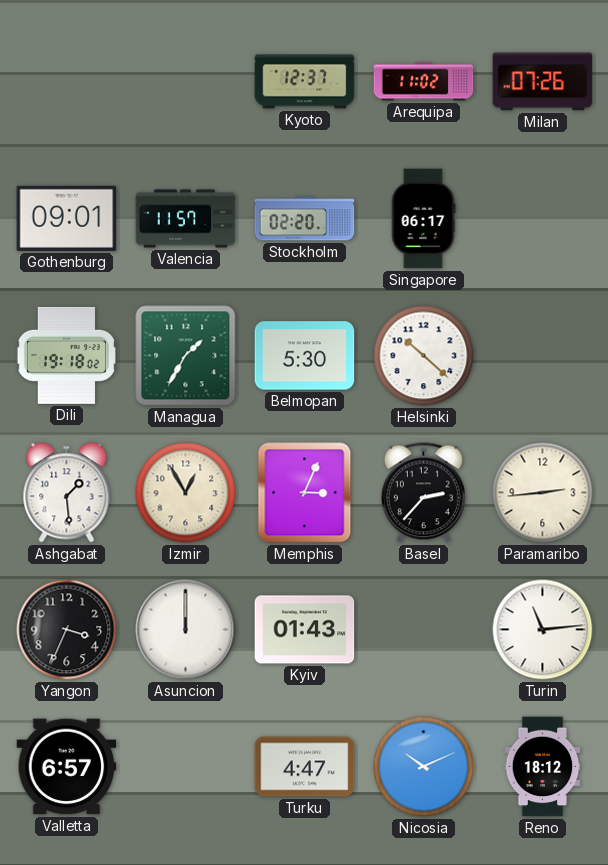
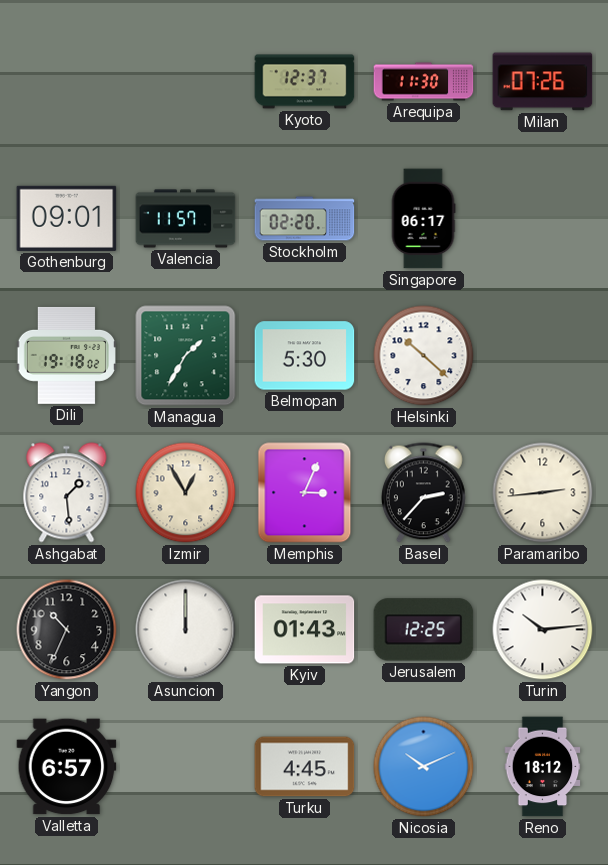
Arequipa: 11:02 -> 11:30
Yangon: 3:34 -> 10:34
Jerusalem: none -> 12:25
Turin: 11:14 -> 10:14
Turku: 4:47 -> 4:45
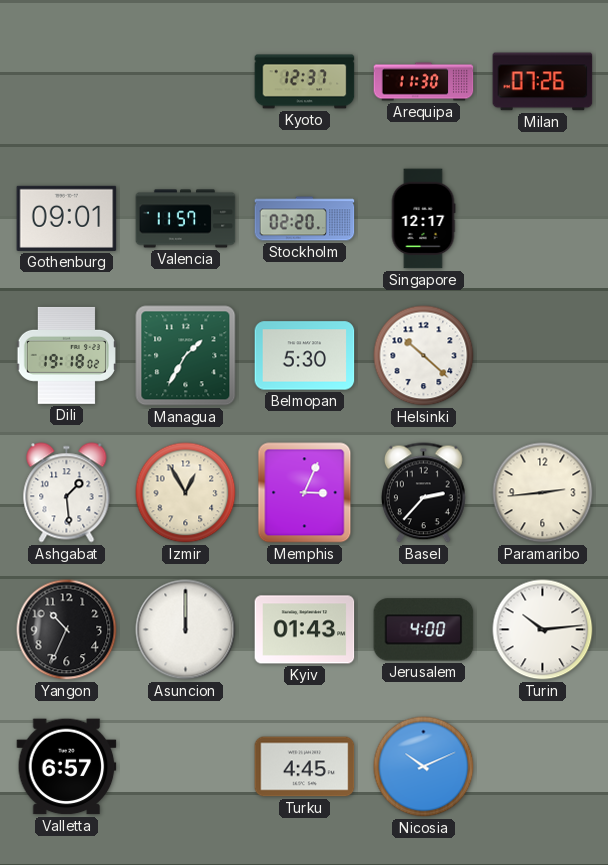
Singapore: 06:17 -> 12:17
Jerusalem: 12:25 -> 4:00
Reno: 18:12 -> none
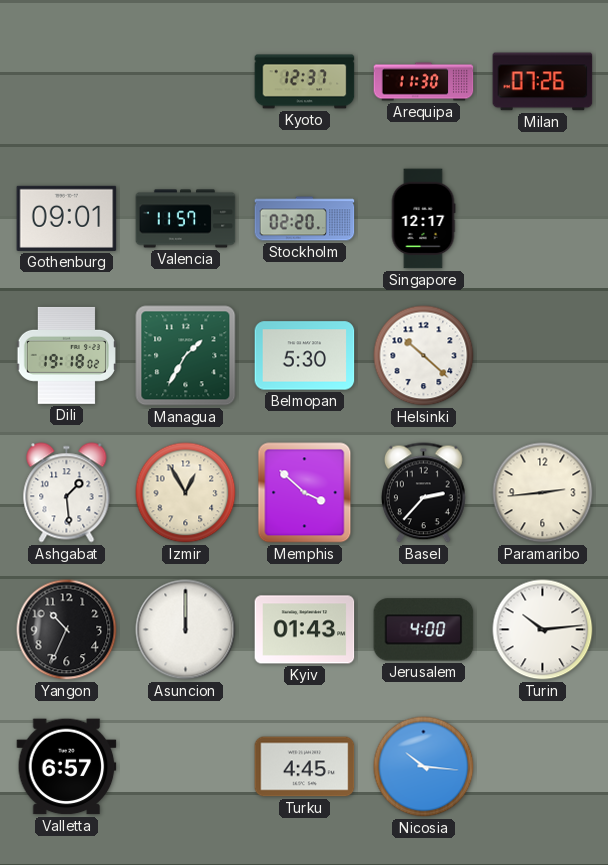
Memphis: 3:04 -> 3:52
Nicosia: 10:11 -> 10:16
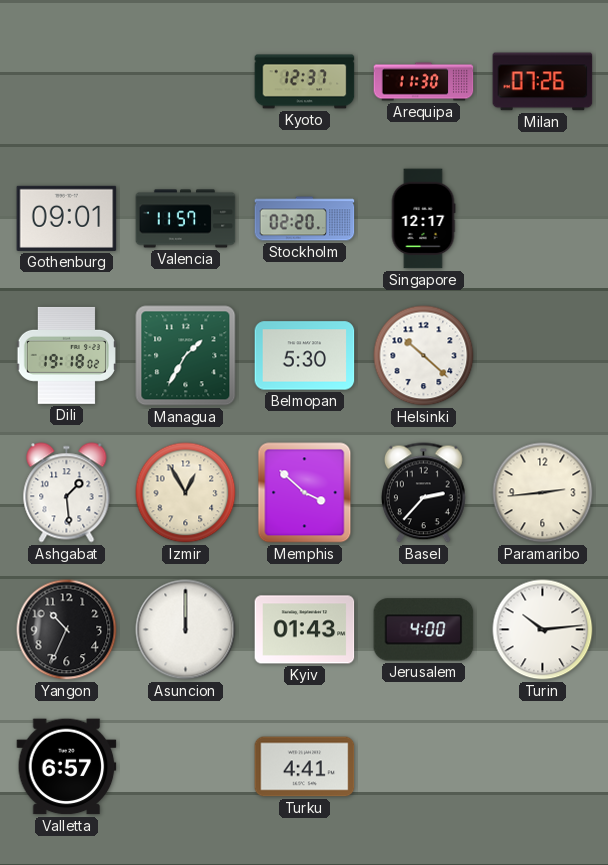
Turku: 4:45 -> 4:41
Nicosia: 10:16 -> none
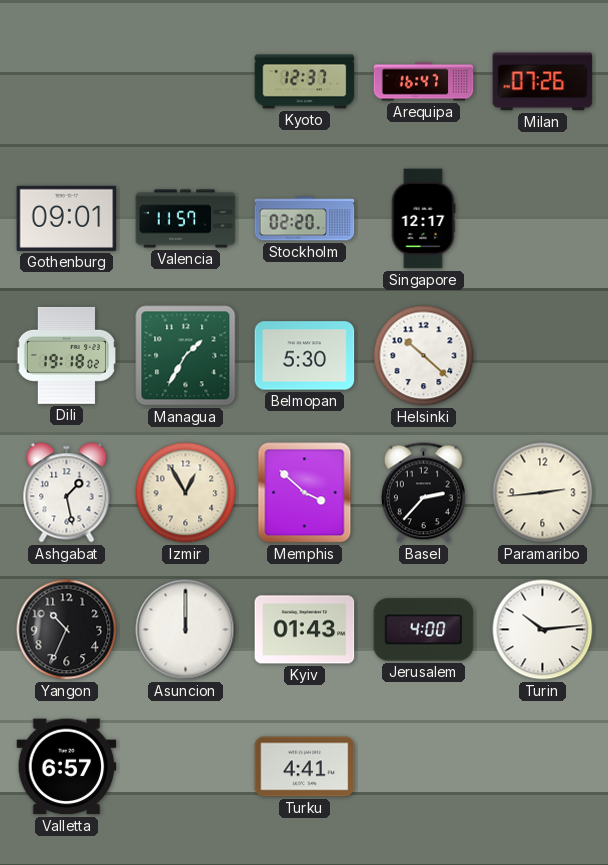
Arequipa: 11:30 -> 16:47
Ashgabat: 1:29 -> 1:28
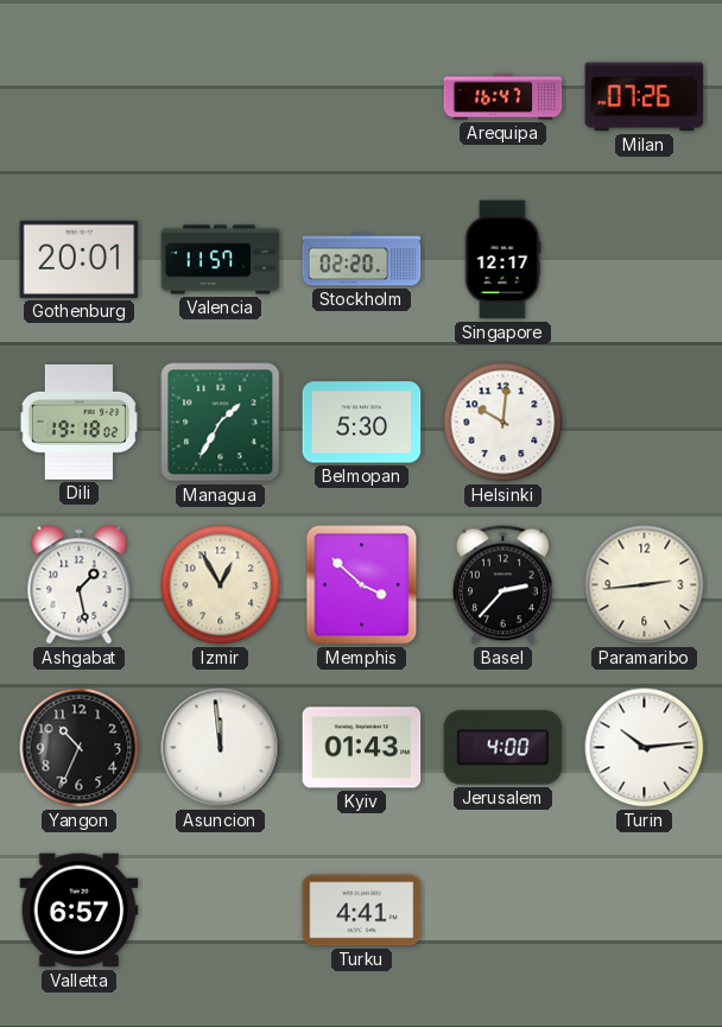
Kyoto: 12:37 -> none
Gothenburg: 09:01 -> 20:01
Helsinki: 10:22 -> 10:01
Asuncion: 12:00 -> 11:59
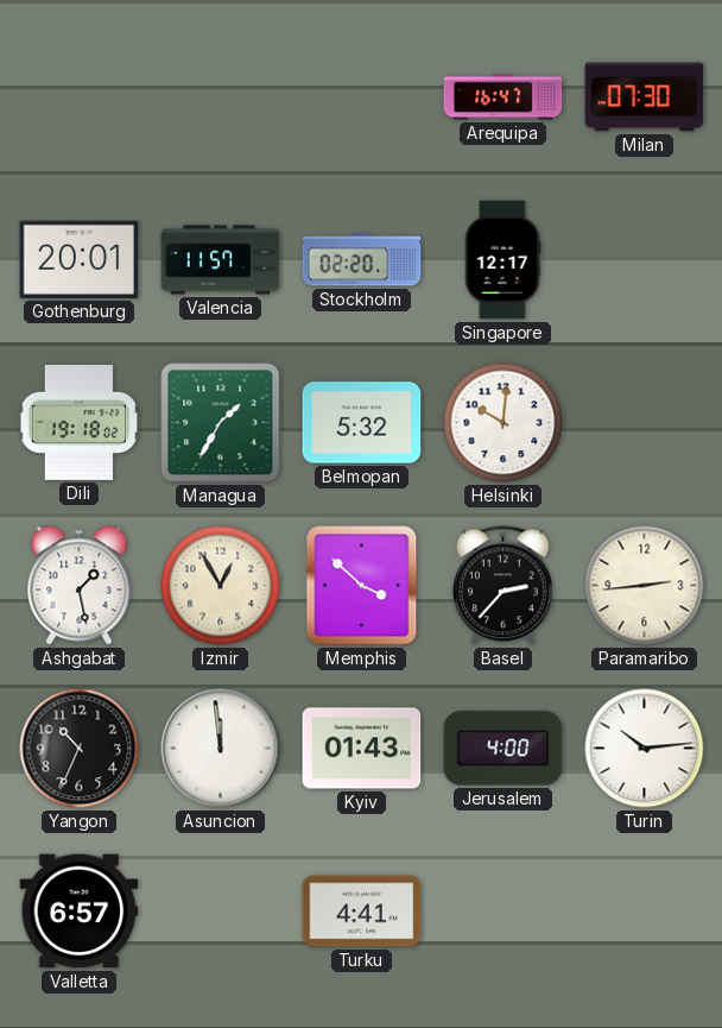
Milan: 07:26 -> 07:30
Belmopan: 5:30 -> 5:32
